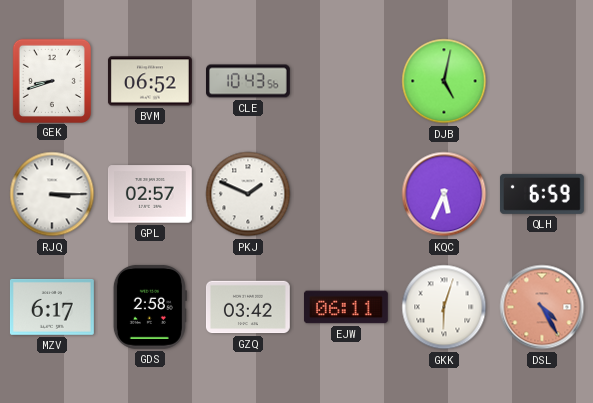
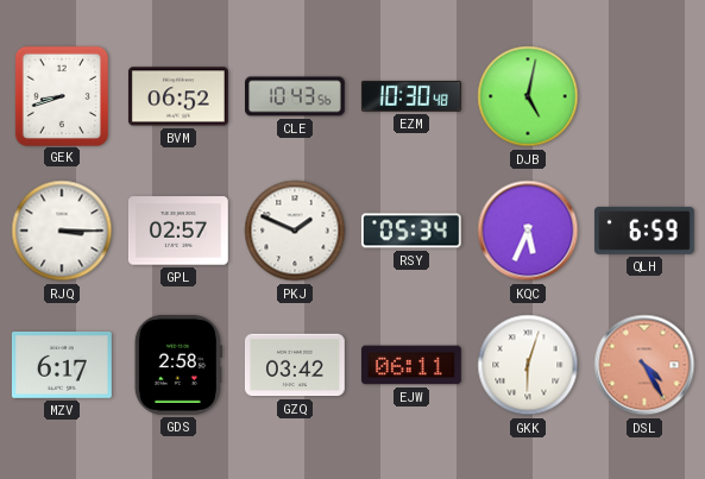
EZM: none -> 10:30
RSY: none -> 05:34
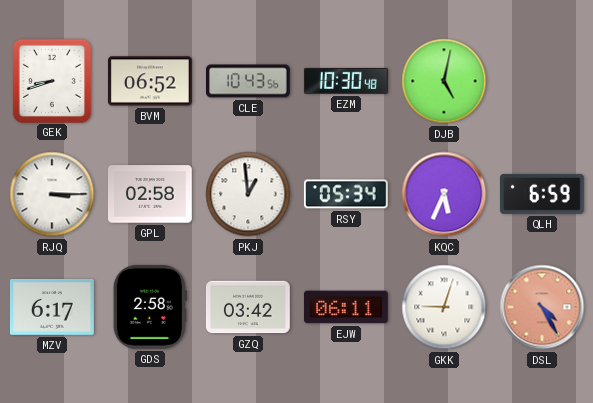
GPL: 02:57 -> 02:58
PKJ: 1:49 -> 12:59
GKK: 6:03 -> 9:03
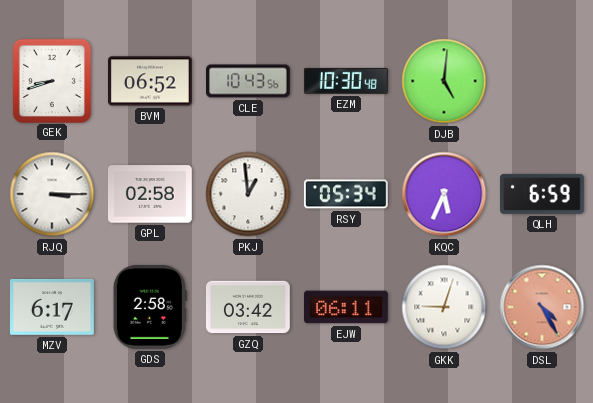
DJB: 5:02 -> 5:01
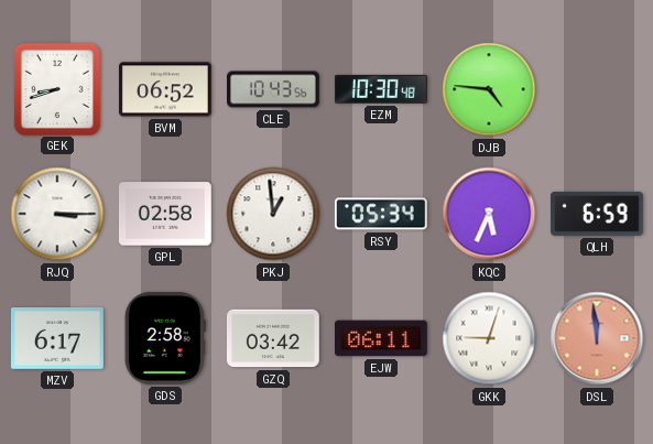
DJB: 5:01 -> 4:46
DSL: 4:25 -> 11:59
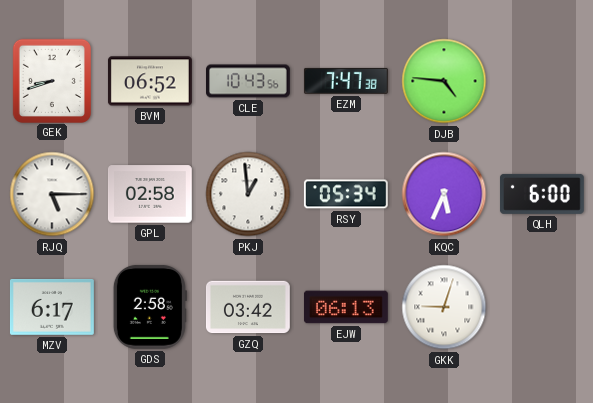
EZM: 10:30 -> 7:47
RJQ: 3:15 -> 5:15
QLH: 6:59 -> 6:00
EJW: 06:11 -> 06:13
DSL: 11:59 -> none
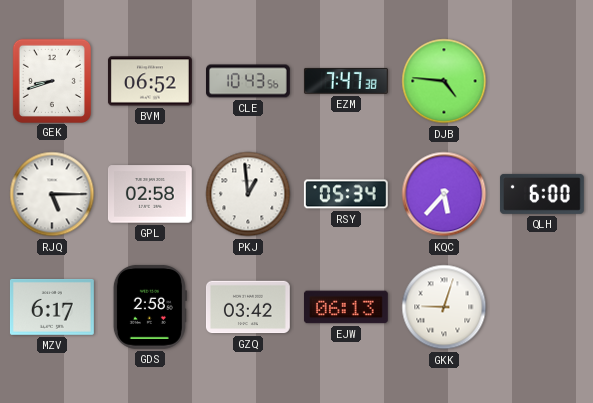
KQC: 5:34 -> 5:37
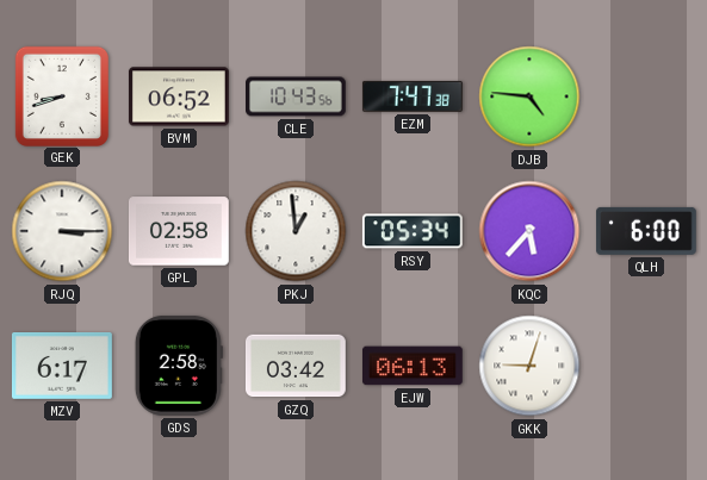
RJQ: 5:15 -> 3:15
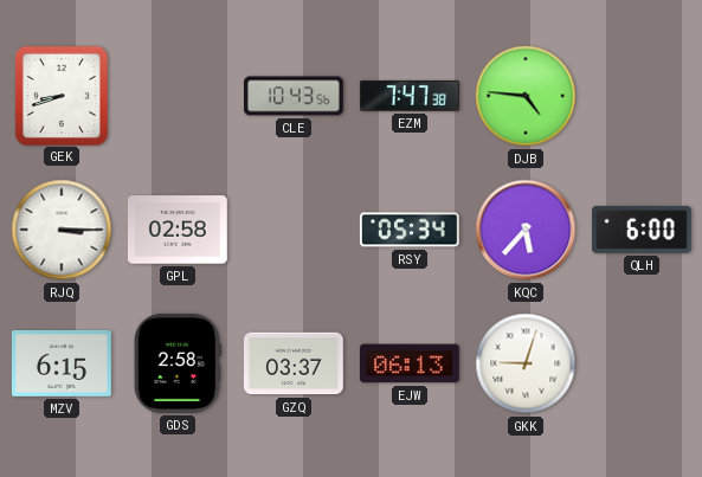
BVM: 06:52 -> none
PKJ: 12:59 -> none
MZV: 6:17 -> 6:15
GZQ: 03:42 -> 03:37
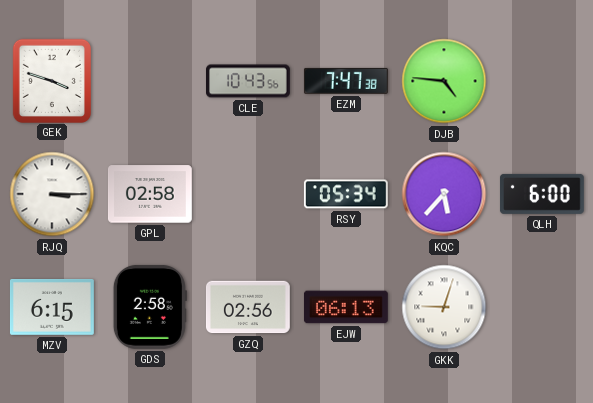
GEK: 8:42 -> 3:48
GZQ: 03:37 -> 02:56
